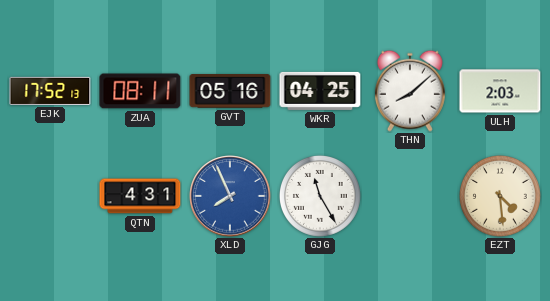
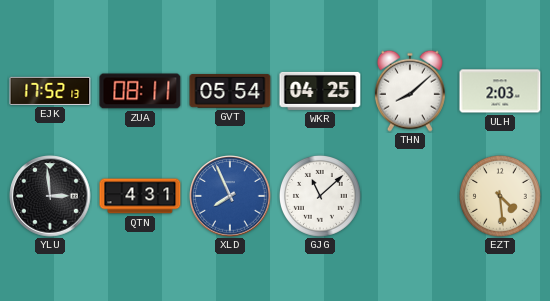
GVT: 05:16 -> 05:54
YLU: none -> 2:59
GJG: 11:25 -> 11:08
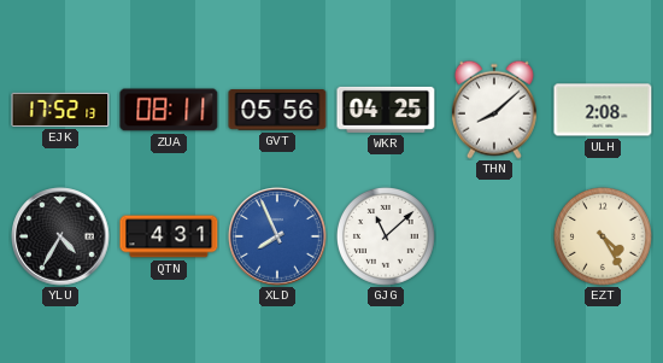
GVT: 05:54 -> 05:56
ULH: 2:03 -> 2:08
YLU: 2:59 -> 4:35
EZT: 4:29 -> 4:25
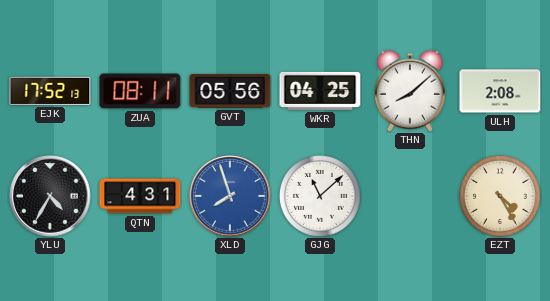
XLD: 7:56 -> 7:57
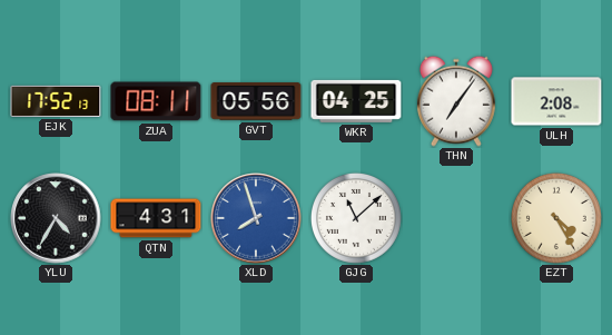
THN: 8:08 -> 7:06
